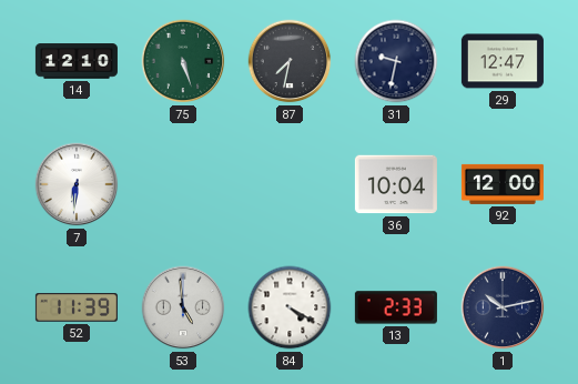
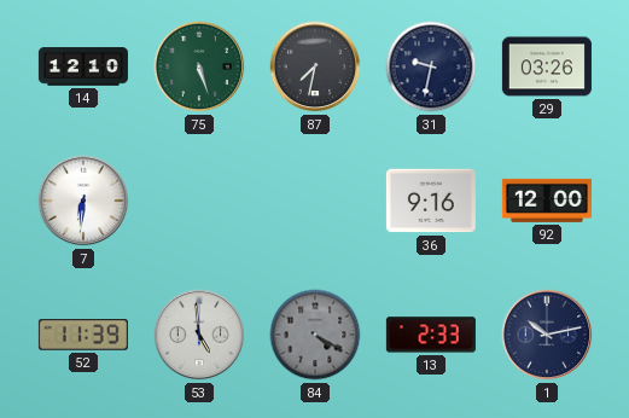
29: 12:47 -> 03:26
36: 10:04 -> 9:16
84 dial: white -> grey
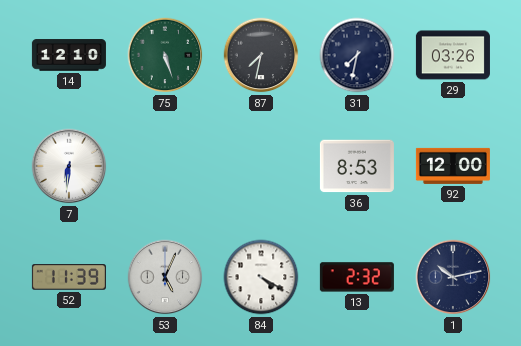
31: 9:32 -> 7:32
36: 9:16 -> 8:53
53: 4:59 -> 5:04
84 dial: grey -> white
13: 2:33 -> 2:32
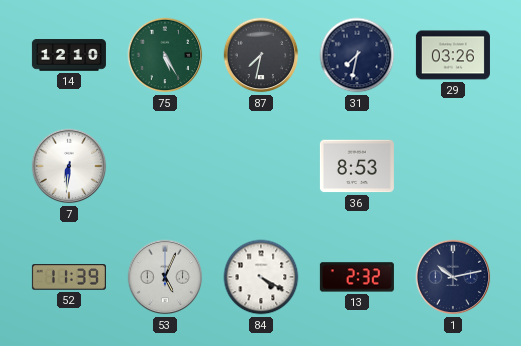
75: 5:27 -> 5:25
92: 12:00 -> none
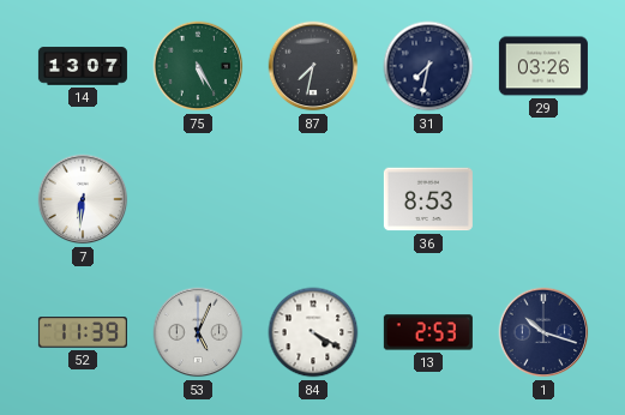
14: 12:10 -> 13:07
13: 2:32 -> 2:53
1: 10:13 -> 10:18
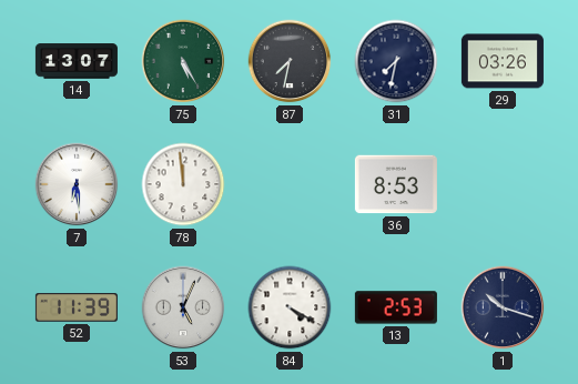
7: 6:31 -> 6:29
78: none -> 11:59
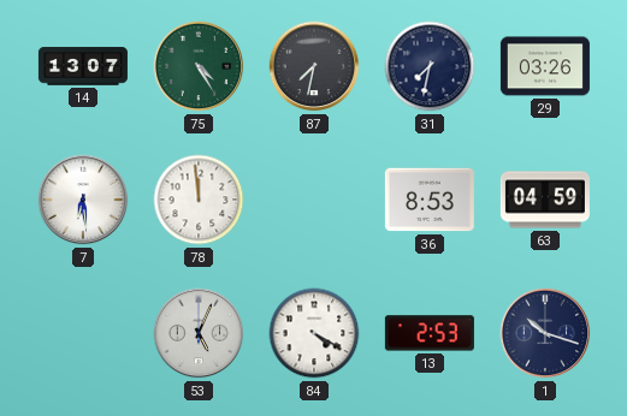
75: 5:25 -> 4:25
63: none -> 04:59
52: 11:39 -> none
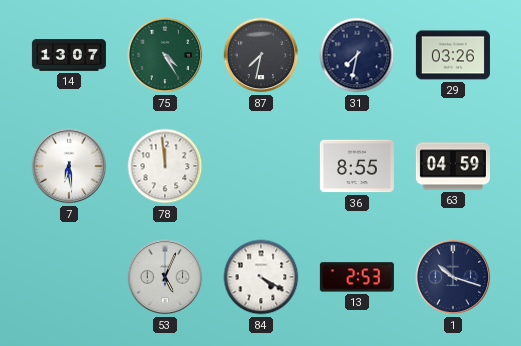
36: 8:53 -> 8:55
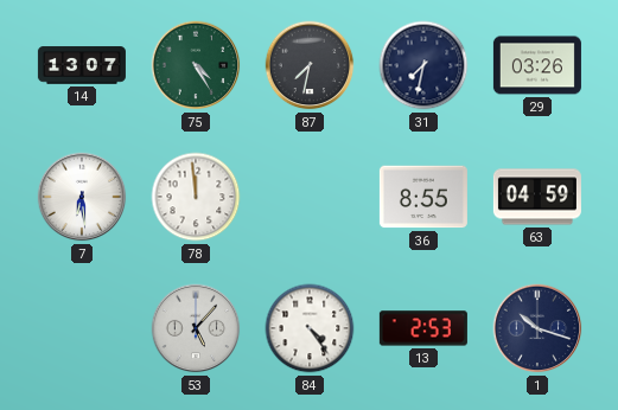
53: 5:04 -> 5:07
84: 4:20 -> 4:24
